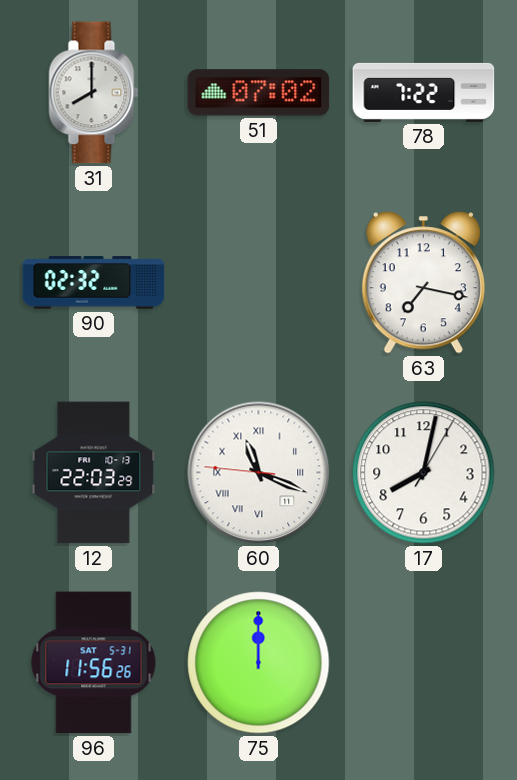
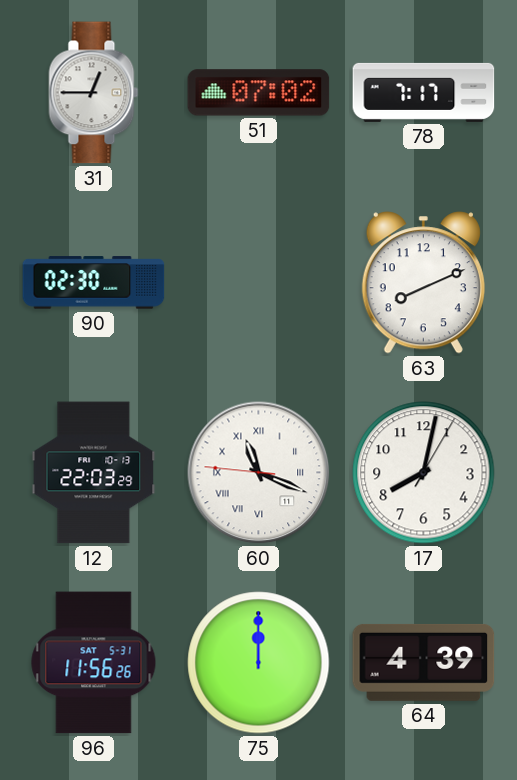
31: 8:00 -> 12:45
78: 7:22 -> 7:17
90: 02:32 -> 02:30
63: 7:17 -> 8:11
64: none -> 4:39
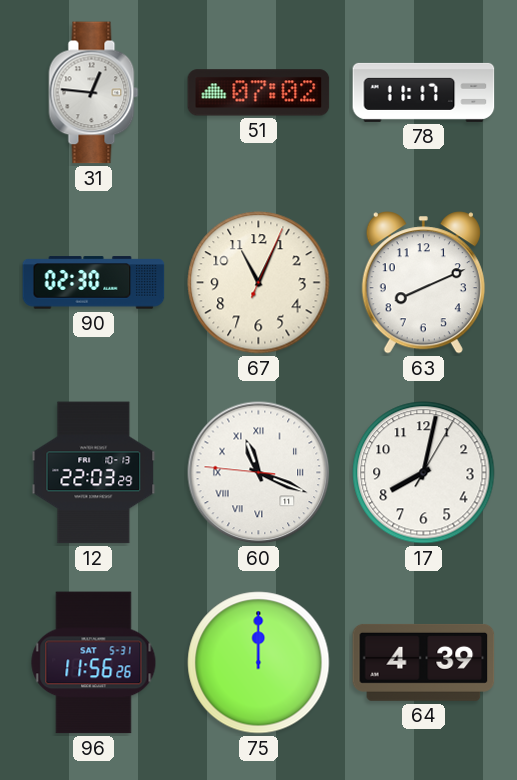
31: 12:45 -> 12:46
78: 7:17 -> 11:17
67: none -> 11:04
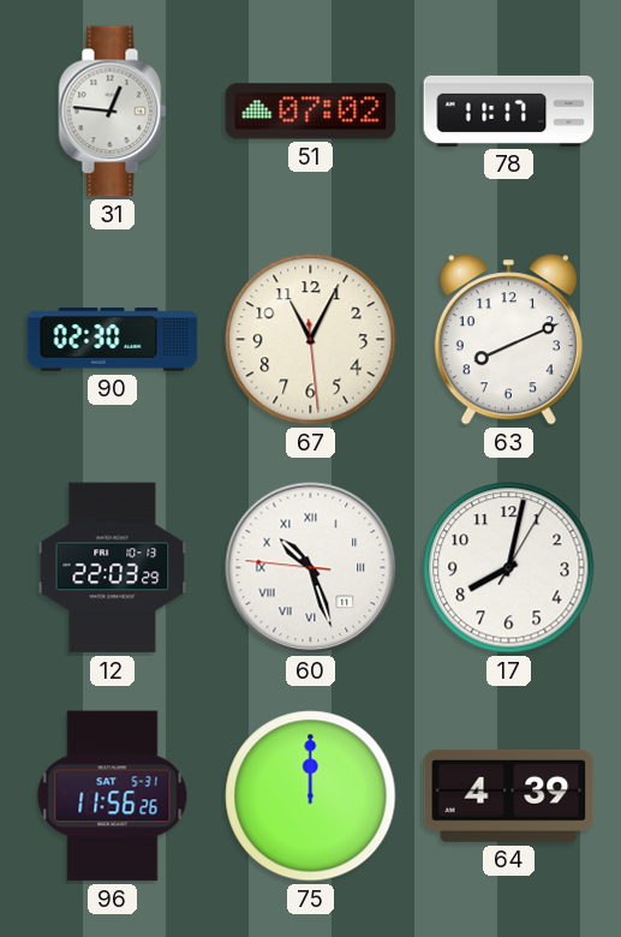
67: 11:04:04 -> 11:04:29
60: 11:18 -> 10:26
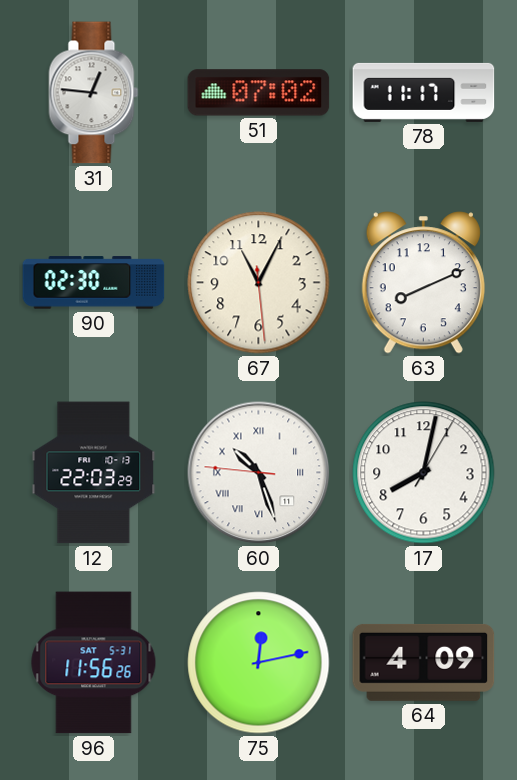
75: 12:00 -> 12:13
64: 4:39 -> 4:09
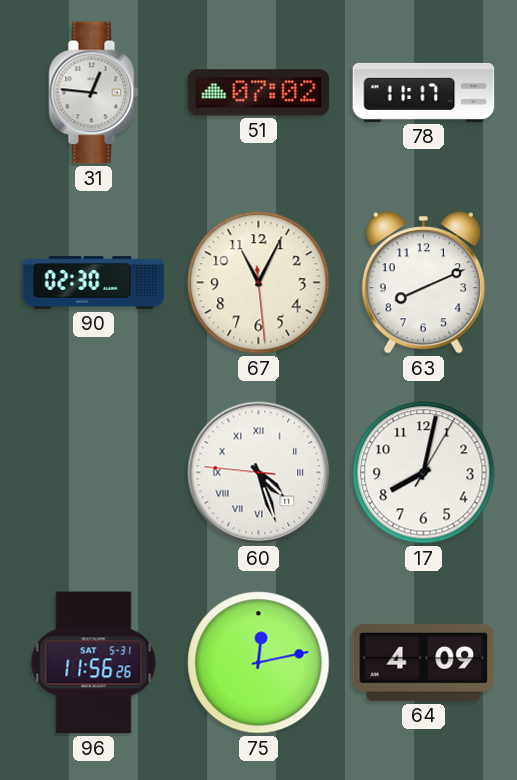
12: 22:03 -> none
60: 10:26 -> 4:26
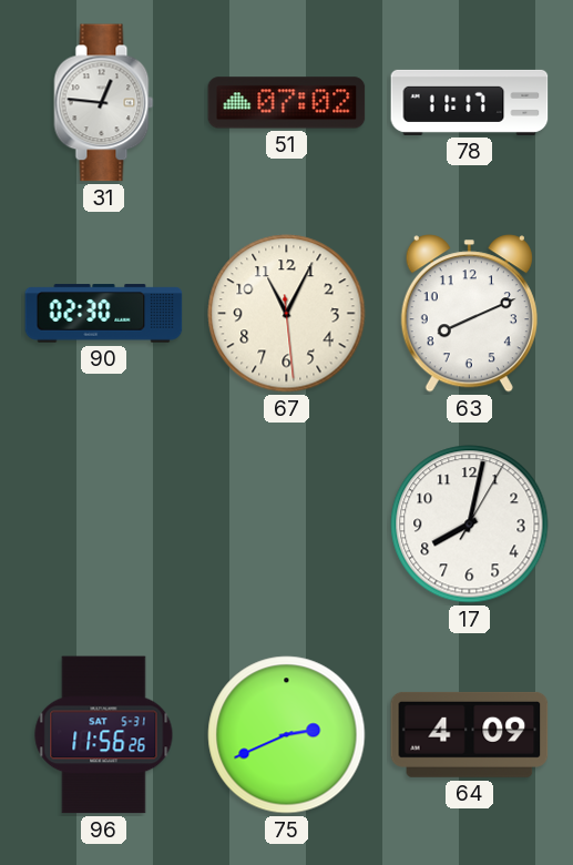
60: 4:26 -> none
75: 12:13 -> 2:41
